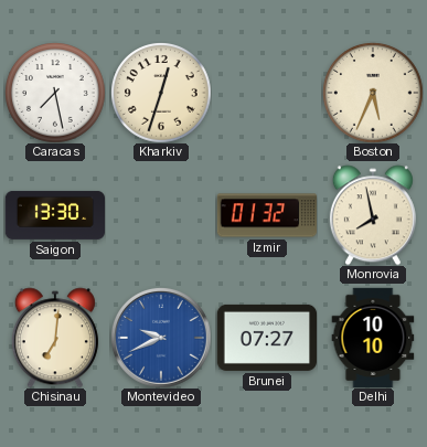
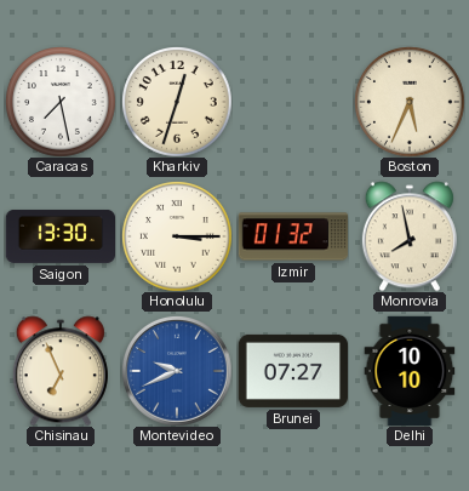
Honolulu: none -> 3:15
Chisinau: 7:01 -> 6:56
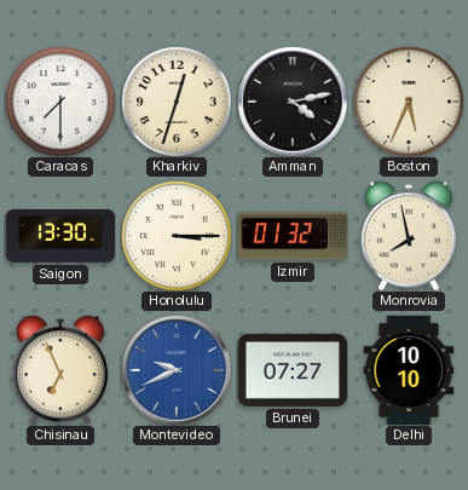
Caracas: 7:28 -> 7:30
Amman: none -> 4:13
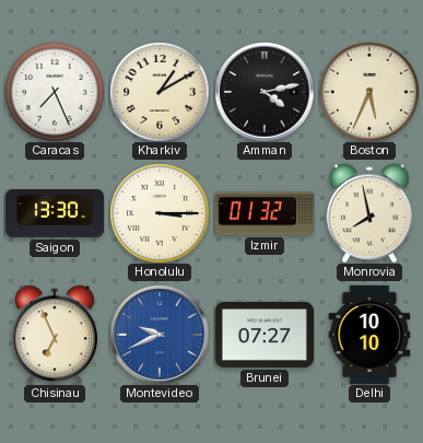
Caracas: 7:30 -> 7:26
Kharkiv: 12:33 -> 1:10
